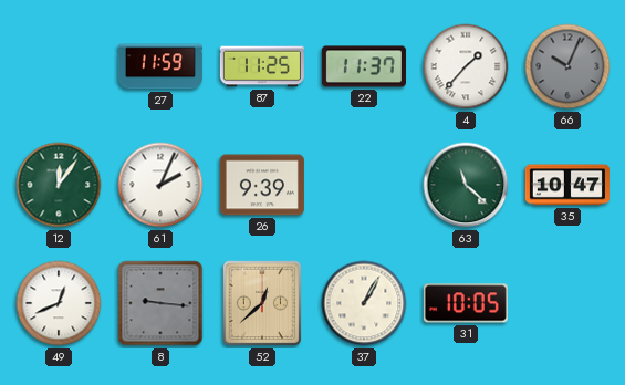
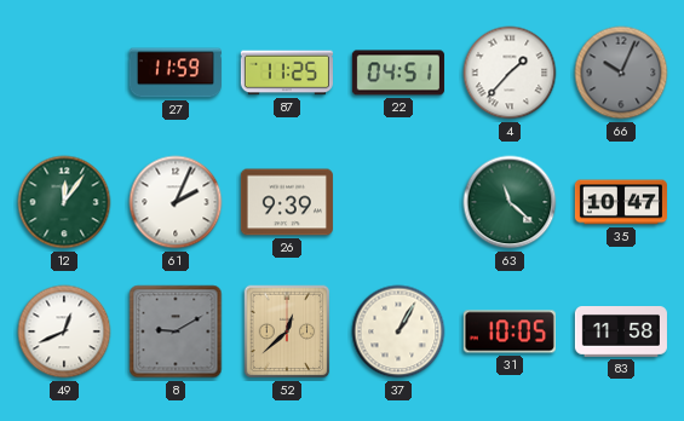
22: 11:37 -> 04:51
8: 9:16 -> 9:10
83: none -> 11:58
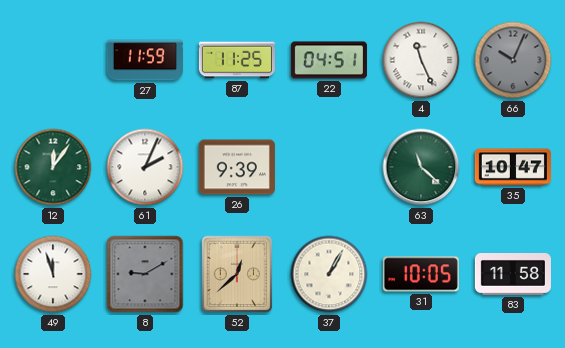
4: 1:37 -> 11:26
49: 12:41 -> 11:57
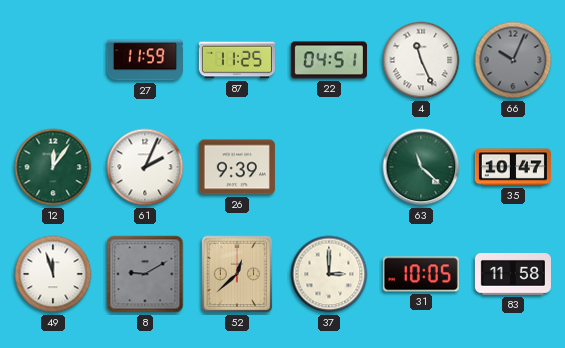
37: 1:05 -> 3:00
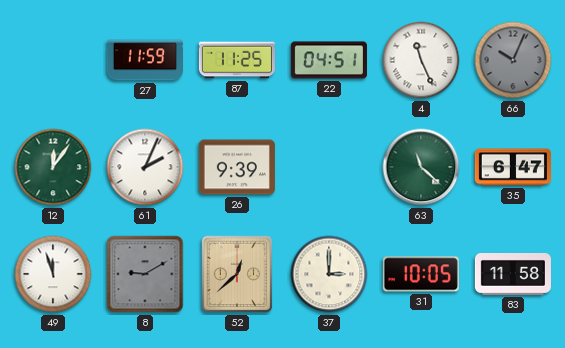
35: 10:47 -> 6:47
